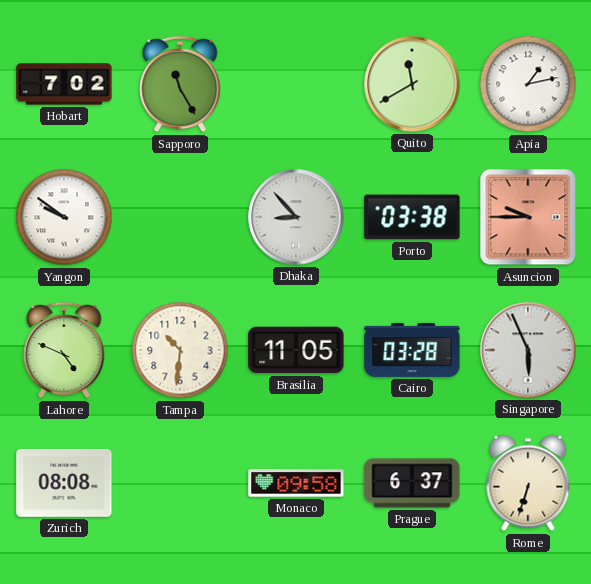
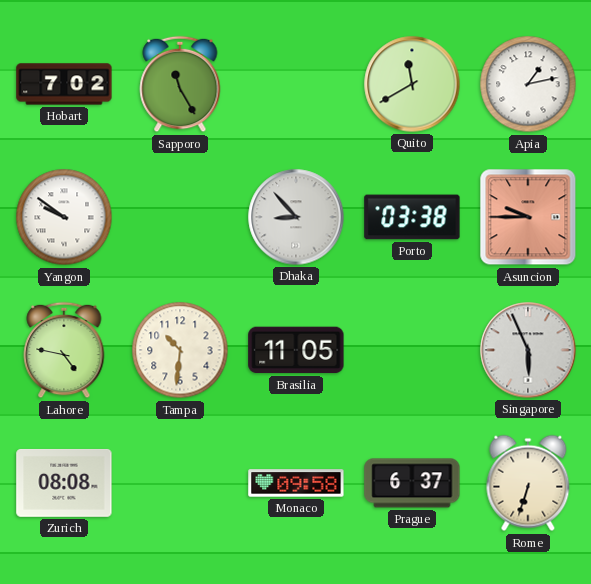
Lahore: 4:49 -> 4:47
Cairo: 03:28 -> none
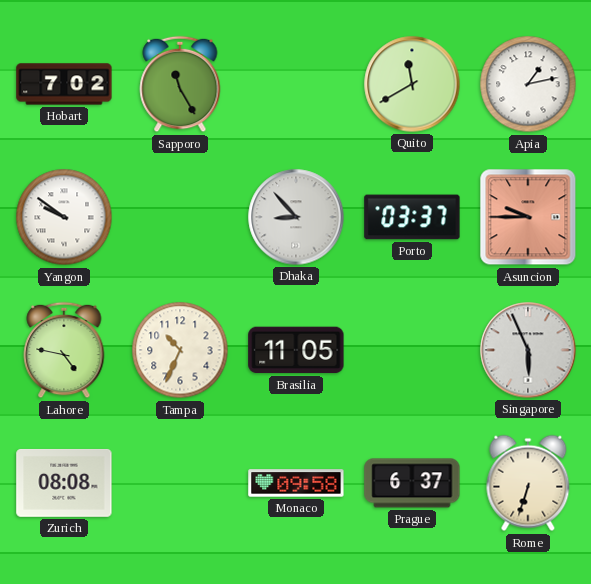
Porto: 03:38 -> 03:37
Tampa: 10:31 -> 10:34
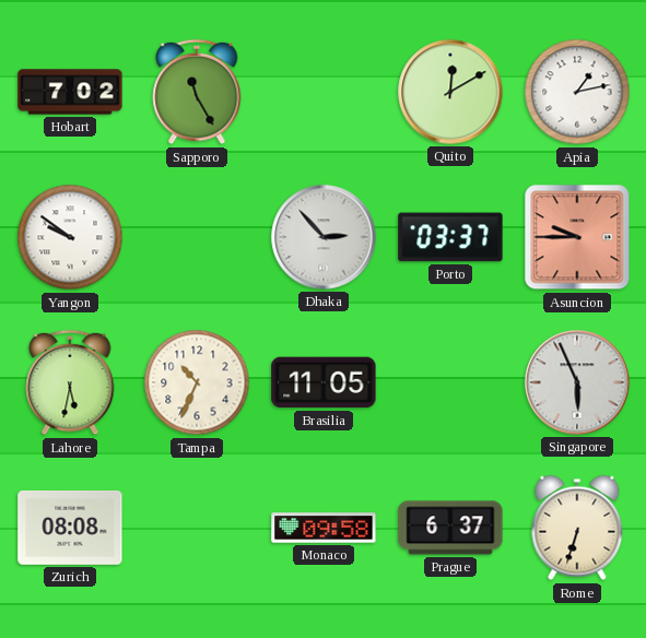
Quito: 11:40 -> 12:10
Dhaka: 8:53 -> 2:53
Lahore: 4:47 -> 5:32
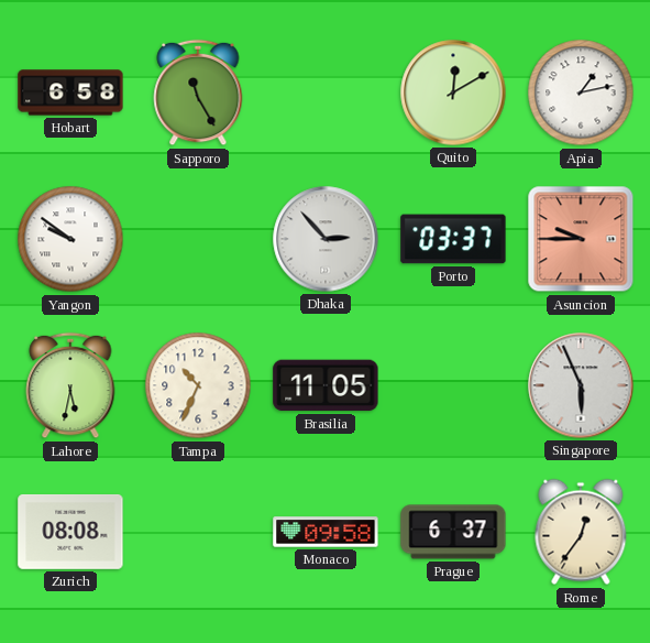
Hobart: 7:02 -> 6:58
Rome: 6:33 -> 12:36
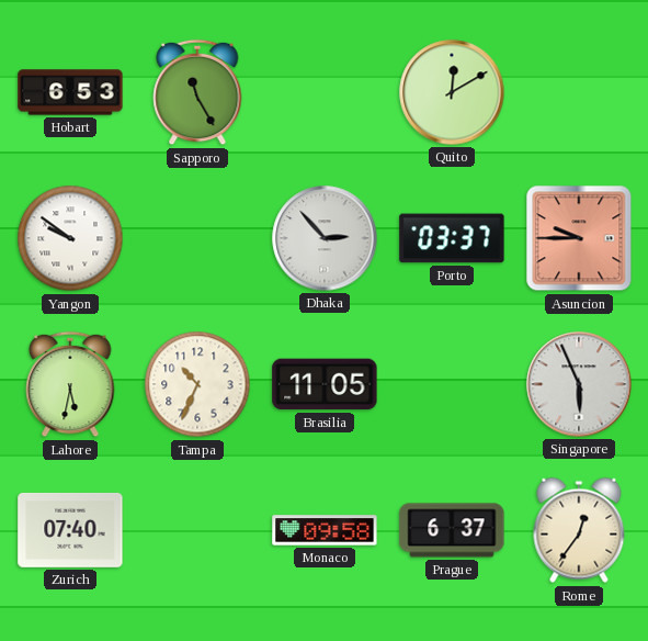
Hobart: 6:58 -> 6:53
Apia: 1:13 -> none
Zurich: 08:08 -> 07:40
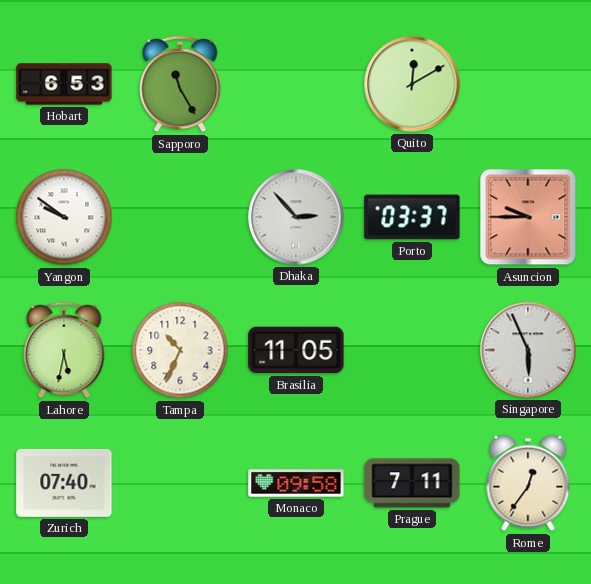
Prague: 6:37 -> 7:11
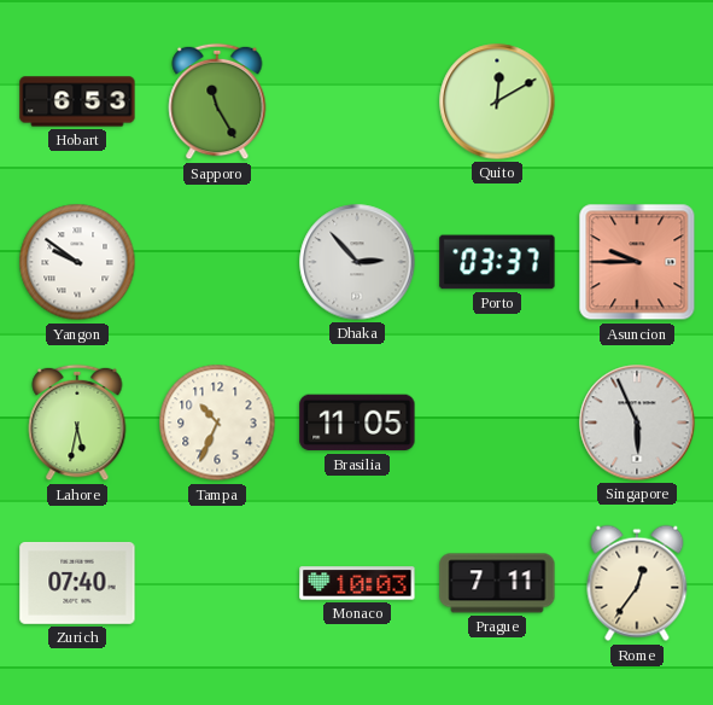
Monaco: 09:58 -> 10:03
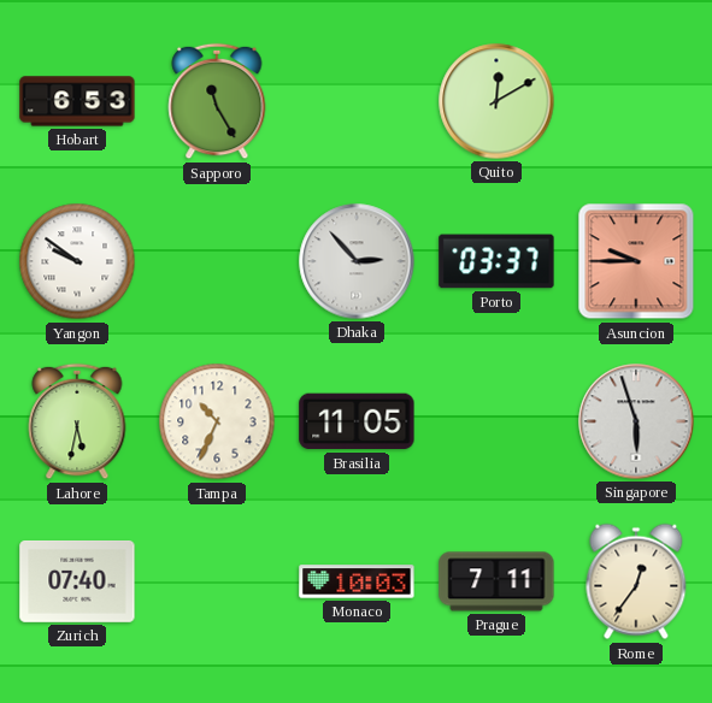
Singapore: 5:56 -> 5:57
